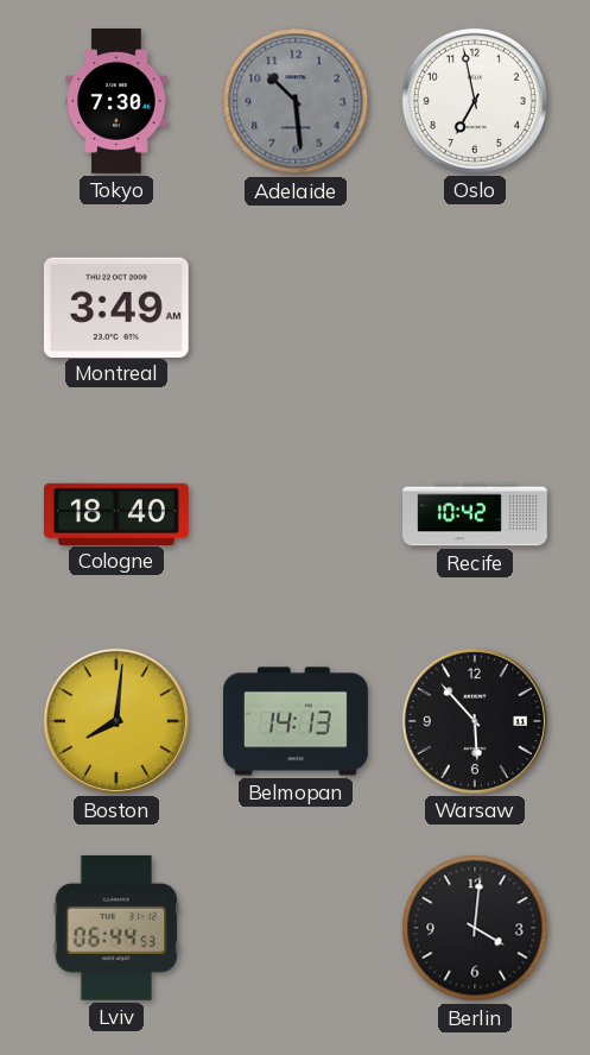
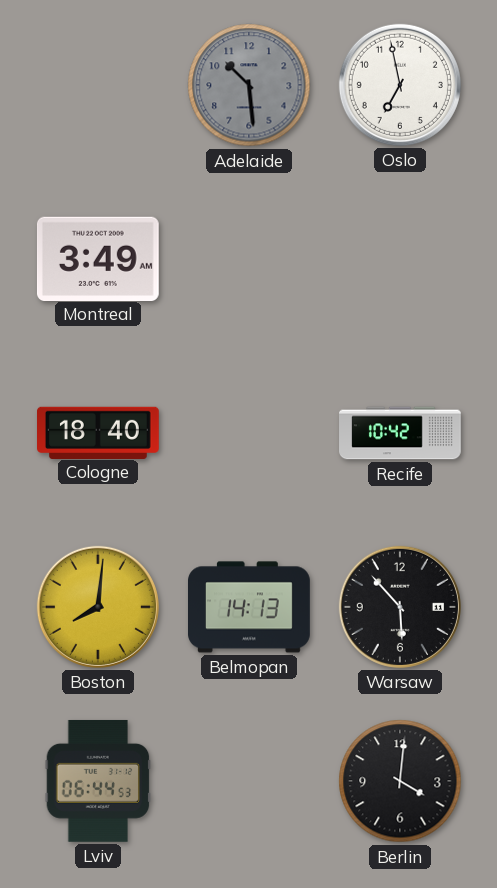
Tokyo: 7:30 -> none
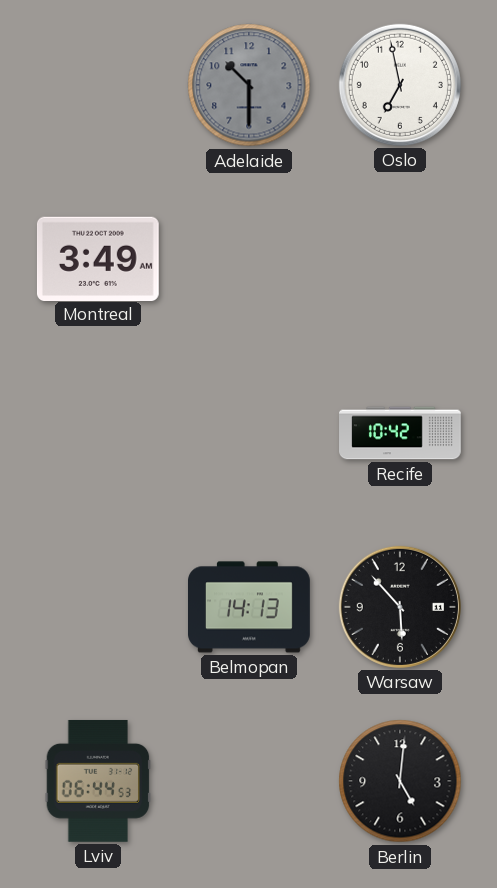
Adelaide: 10:29 -> 10:30
Cologne: 18:40 -> none
Boston: 8:01 -> none
Berlin: 4:01 -> 5:01
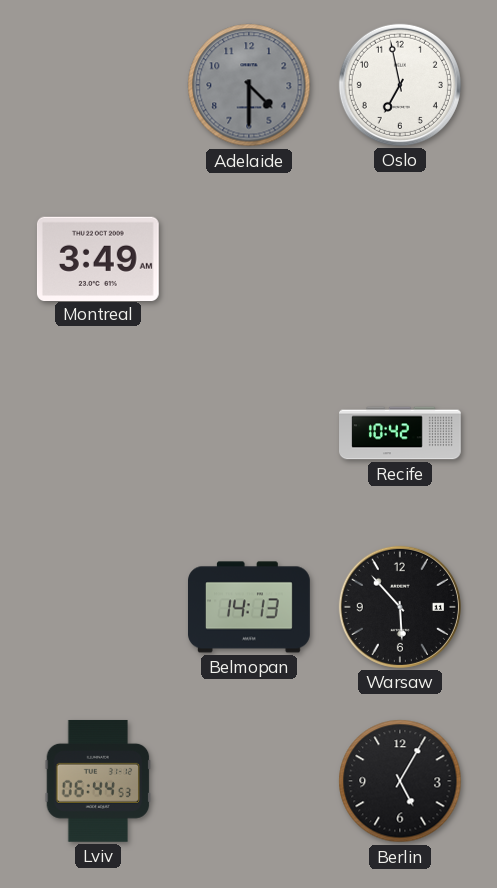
Adelaide: 10:30 -> 4:30
Berlin: 5:01 -> 5:05
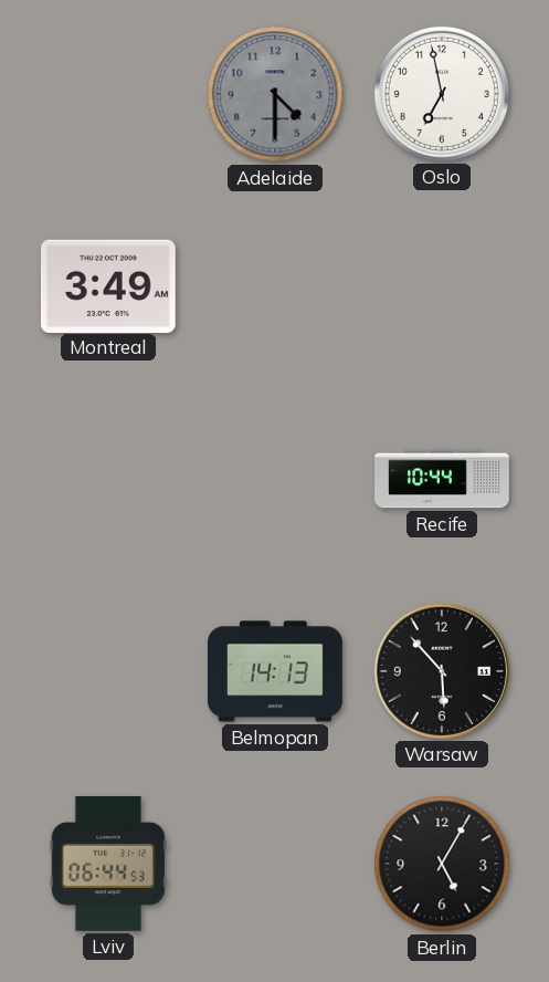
Recife: 10:42 -> 10:44
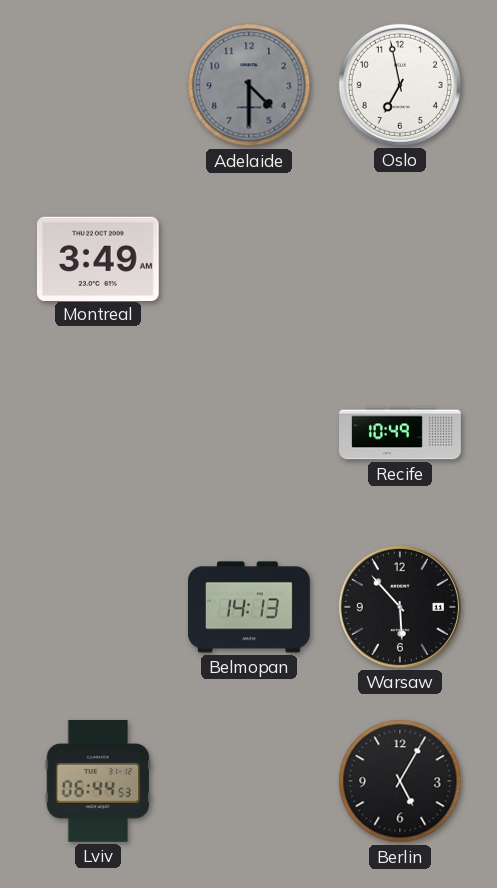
Recife: 10:44 -> 10:49
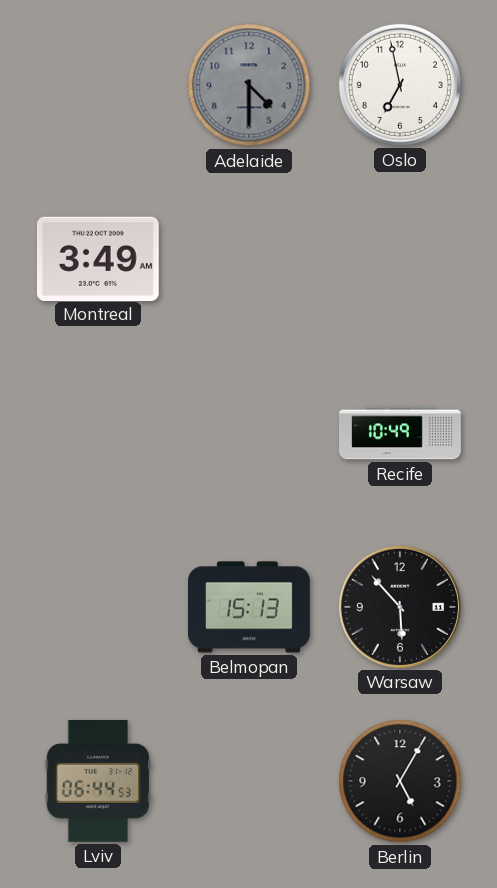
Belmopan: 14:13 -> 15:13
